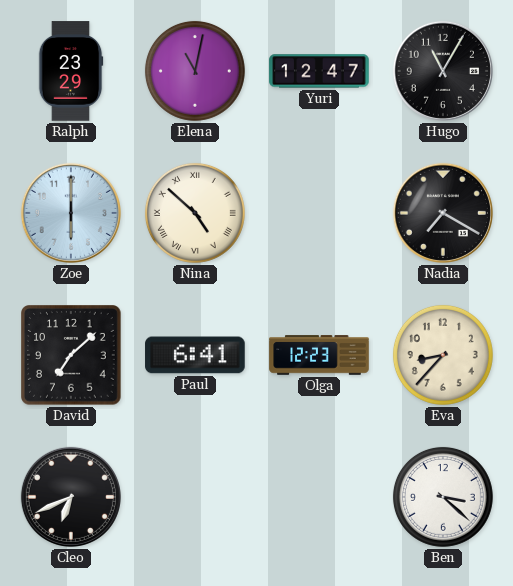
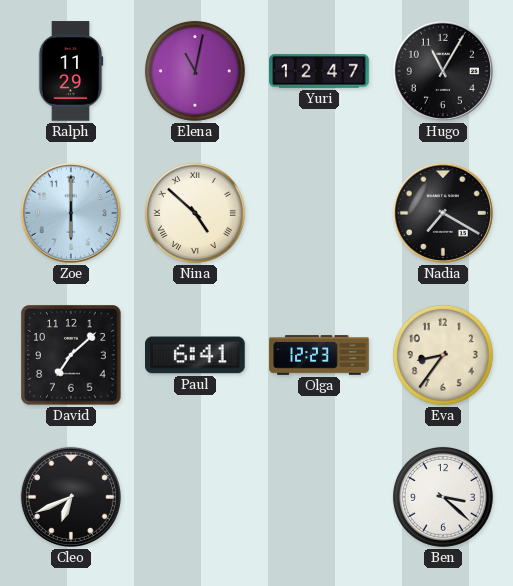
Ralph: 23:29 -> 11:29
Eva: 8:37 -> 8:36
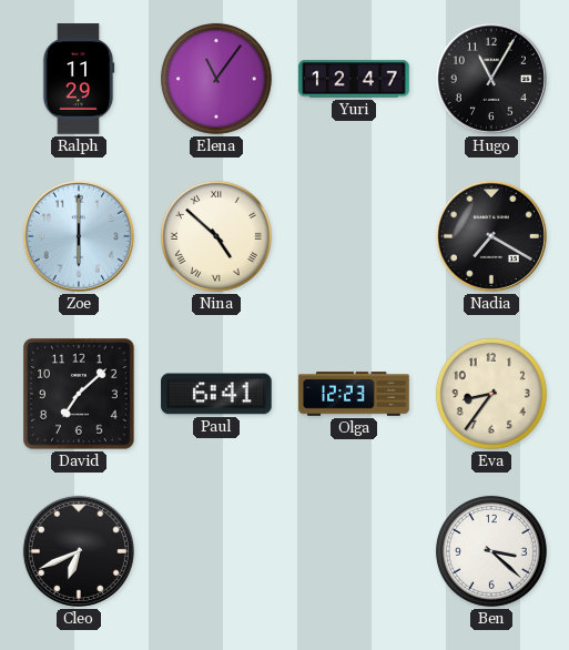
Elena: 11:02 -> 11:06
